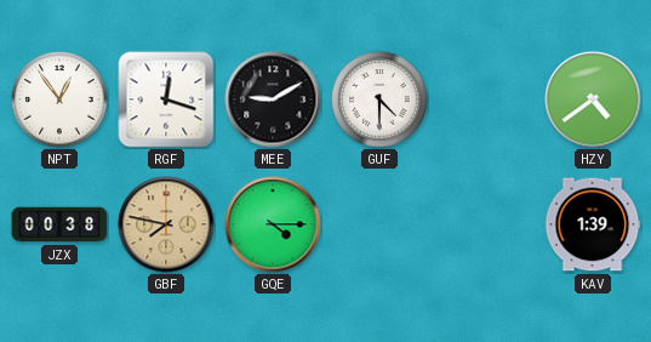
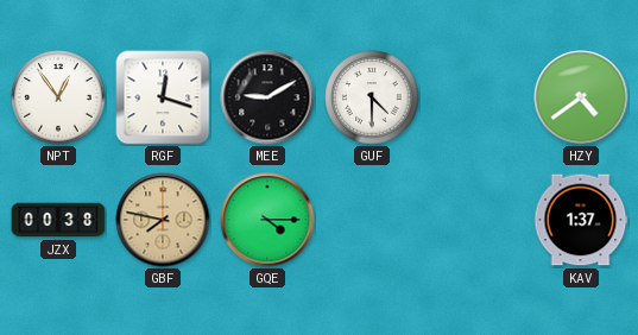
KAV: 1:39 -> 1:37
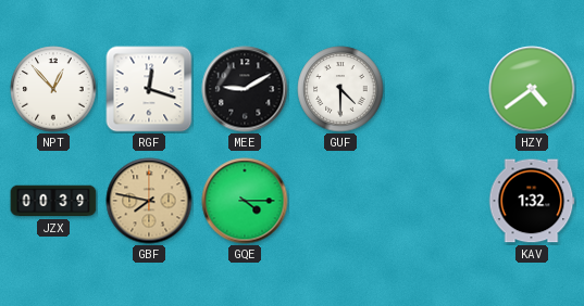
NPT: 12:54 -> 12:53
JZX: 00:38 -> 00:39
KAV: 1:37 -> 1:32
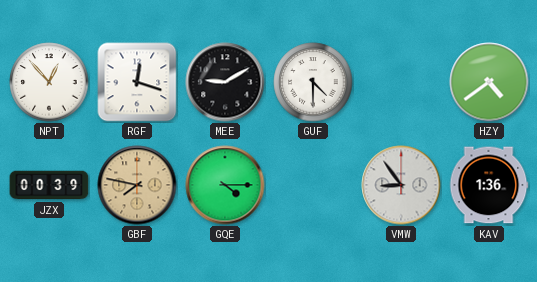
VMW: none -> 8:54
KAV: 1:32 -> 1:36
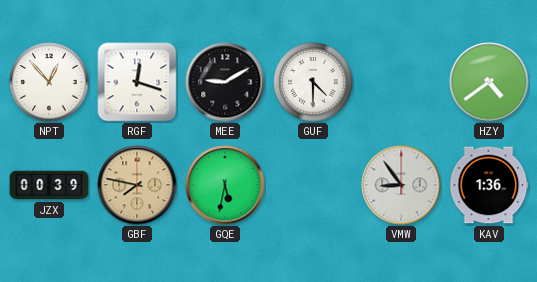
GQE: 4:15 -> 5:32
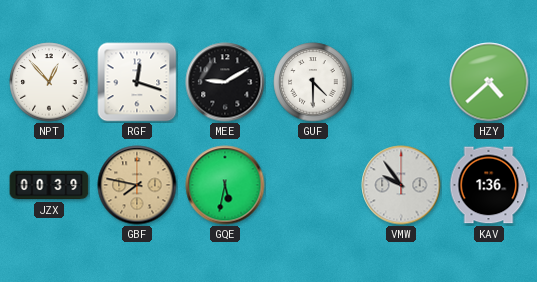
HZY: 4:39 -> 4:38
VMW: 8:54 -> 9:54
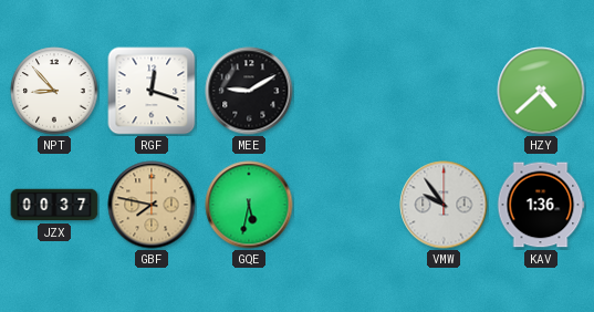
NPT: 12:53 -> 8:53
GUF: 4:30 -> none
JZX: 00:39 -> 00:37
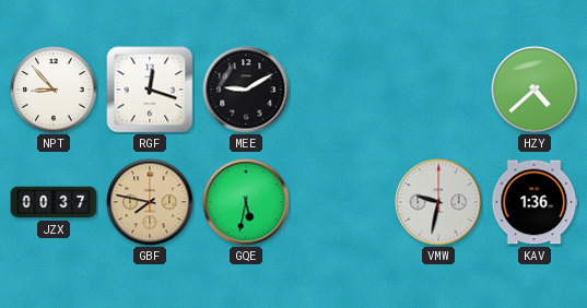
VMW: 9:54 -> 9:32
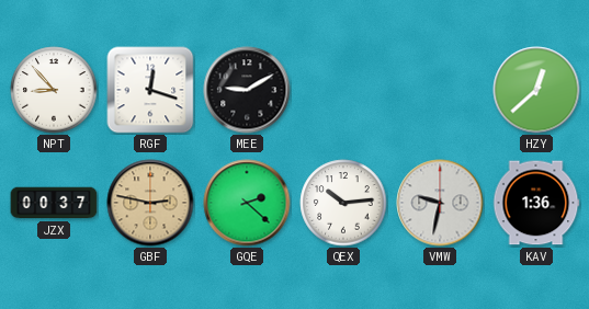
HZY: 4:38 -> 12:38
GBF: 7:47 -> 2:47
GQE: 5:32 -> 2:22
QEX: none -> 10:14
